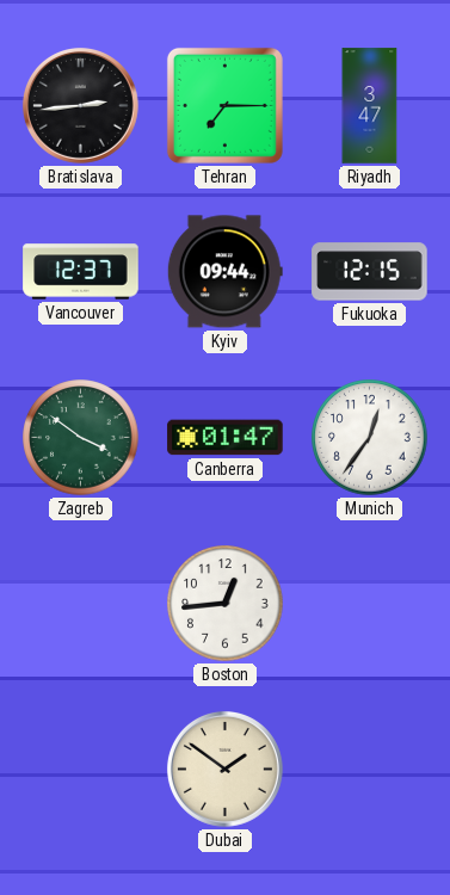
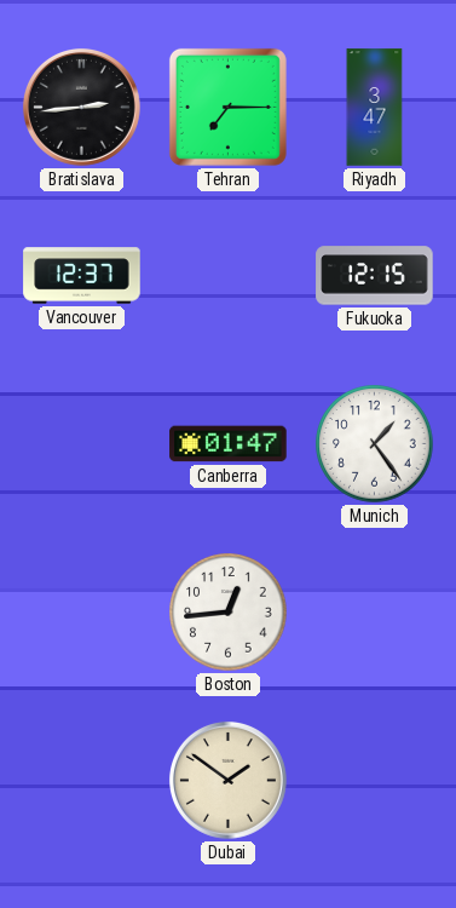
Kyiv: 09:44 -> none
Zagreb: 3:51 -> none
Munich: 12:36 -> 1:24
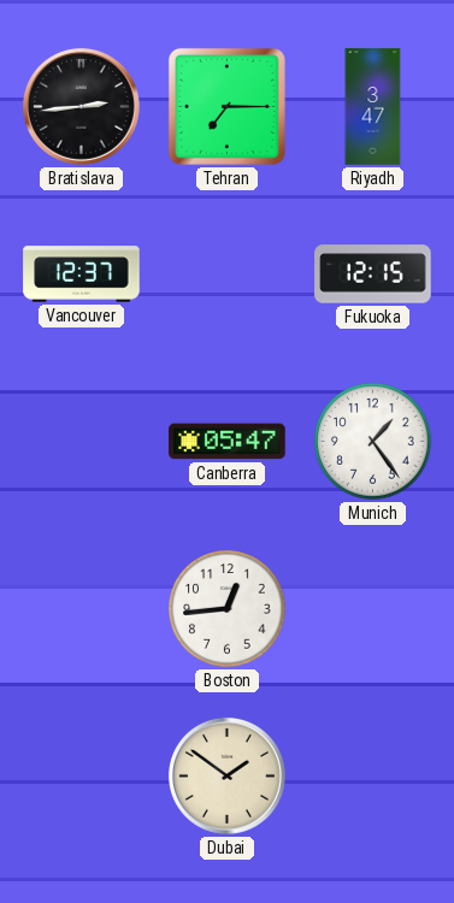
Canberra: 01:47 -> 05:47
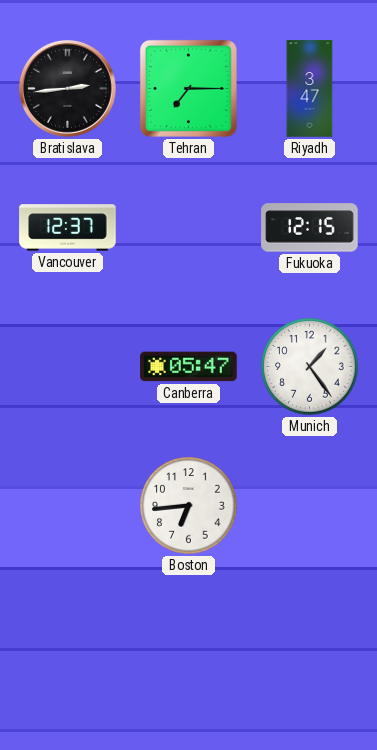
Boston: 12:44 -> 6:44
Dubai: 1:51 -> none
